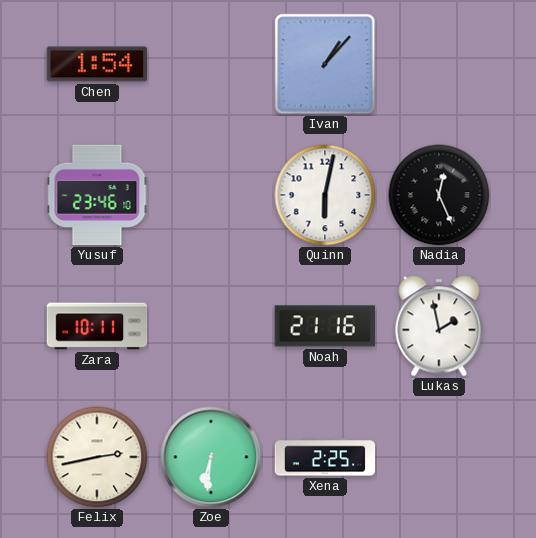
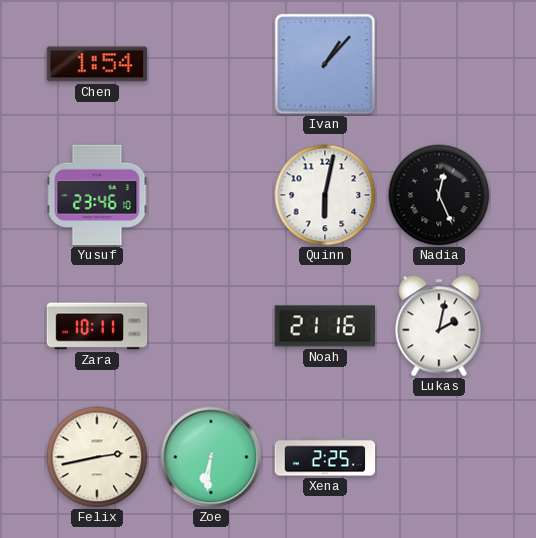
Lukas: 1:58 -> 2:02
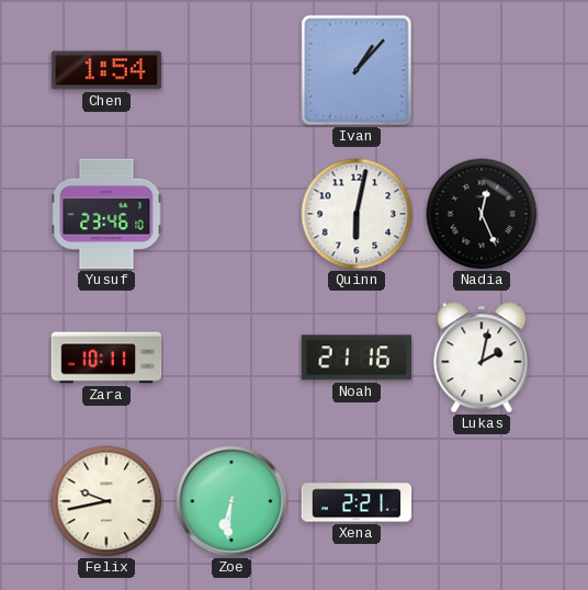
Felix: 2:43 -> 9:43
Xena: 2:25 -> 2:21
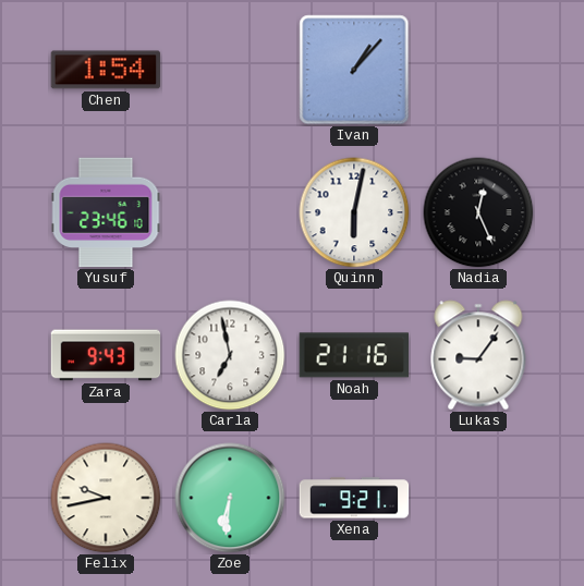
Zara: 10:11 -> 9:43
Carla: none -> 6:58
Lukas: 2:02 -> 9:06
Xena: 2:21 -> 9:21
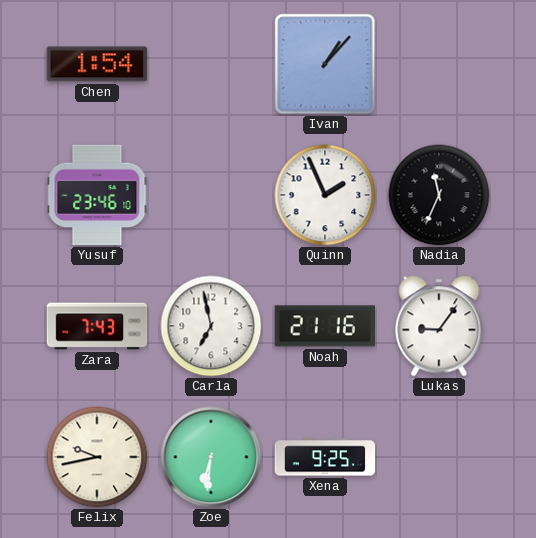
Quinn: 6:02 -> 1:56
Nadia: 12:26 -> 11:34
Zara: 9:43 -> 7:43
Xena: 9:21 -> 9:25
